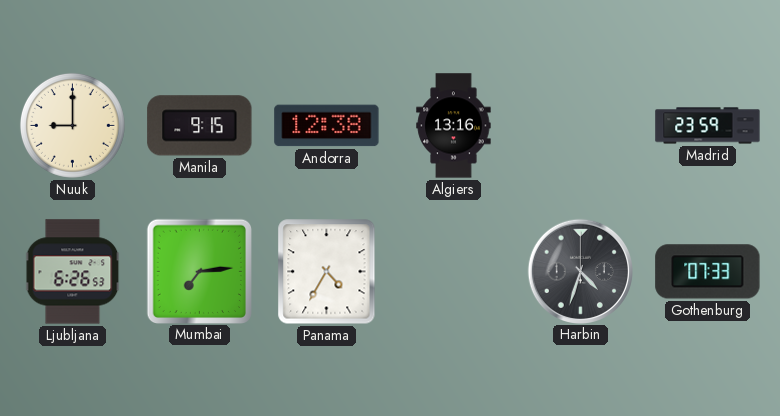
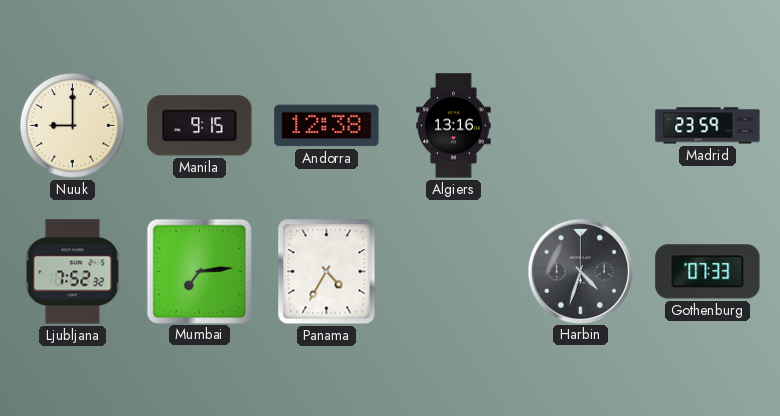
Ljubljana: 6:26 -> 7:52
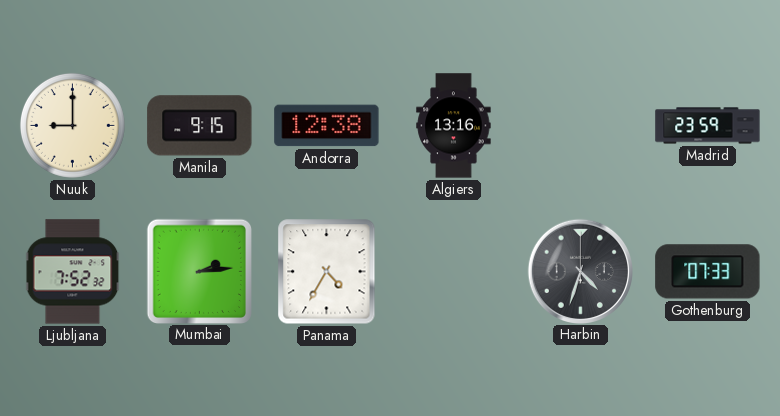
Mumbai: 7:14 -> 2:14
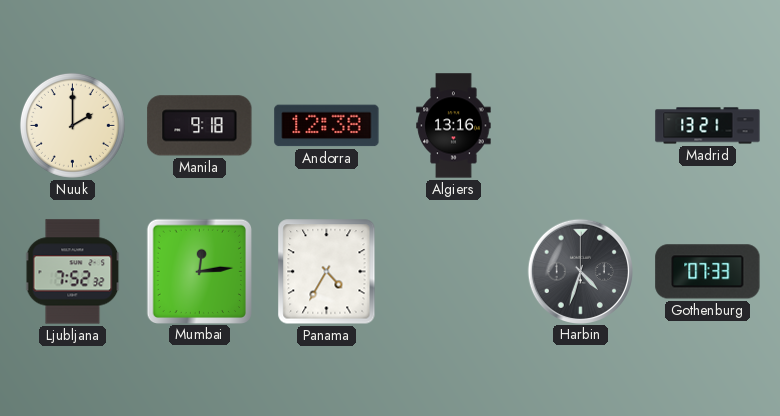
Nuuk: 9:00 -> 2:00
Manila: 9:15 -> 9:18
Madrid: 23:59 -> 13:21
Mumbai: 2:14 -> 12:14
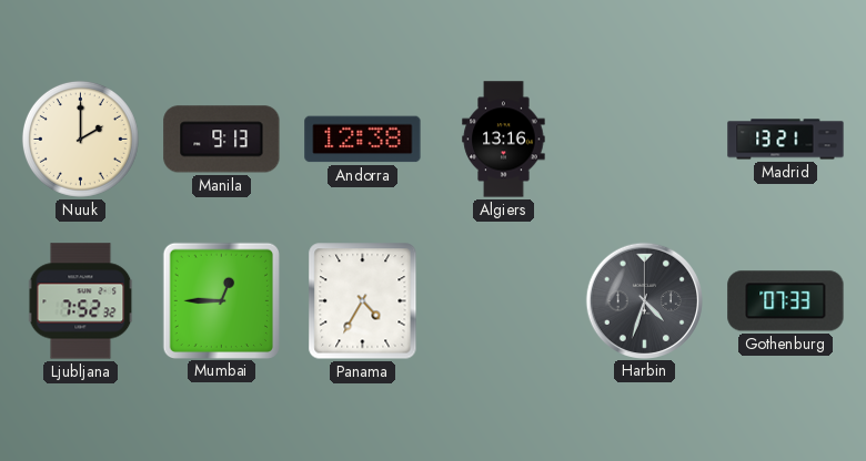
Manila: 9:18 -> 9:13
Mumbai: 12:14 -> 12:45
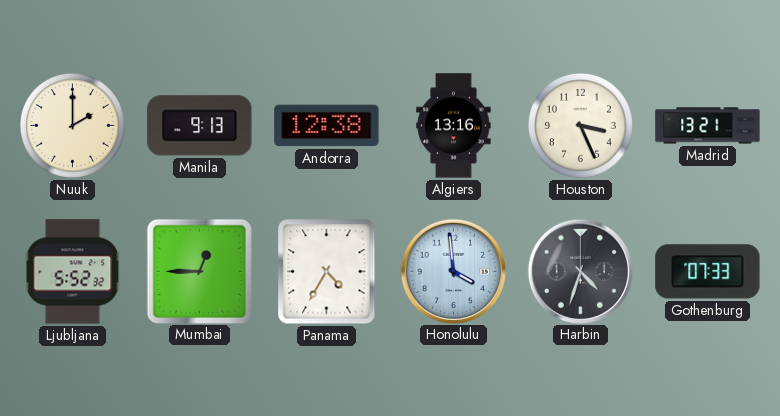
Houston: none -> 3:26
Ljubljana: 7:52 -> 5:52
Honolulu: none -> 3:59
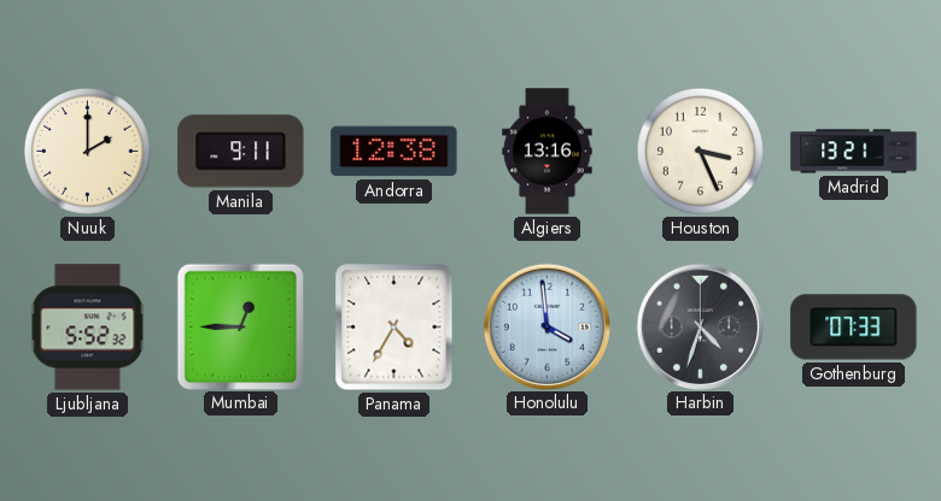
Manila: 9:13 -> 9:11
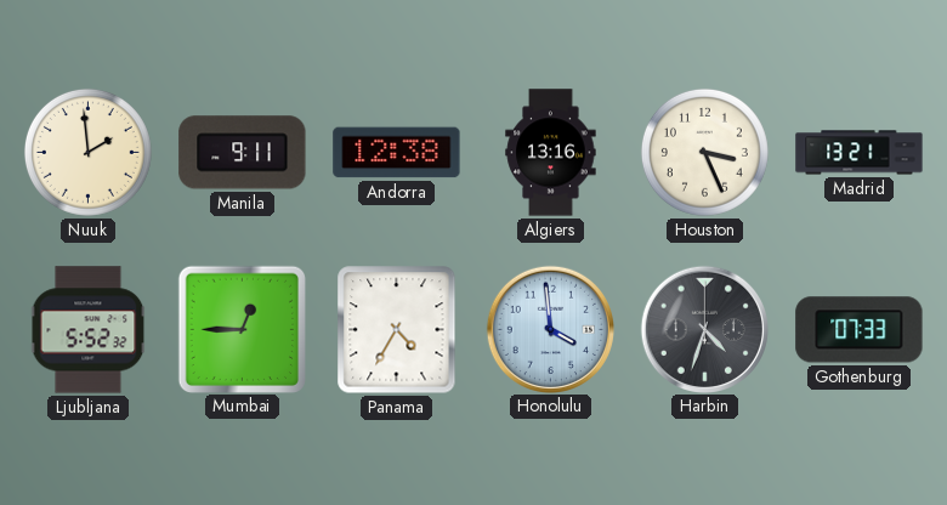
Nuuk: 2:00 -> 1:59
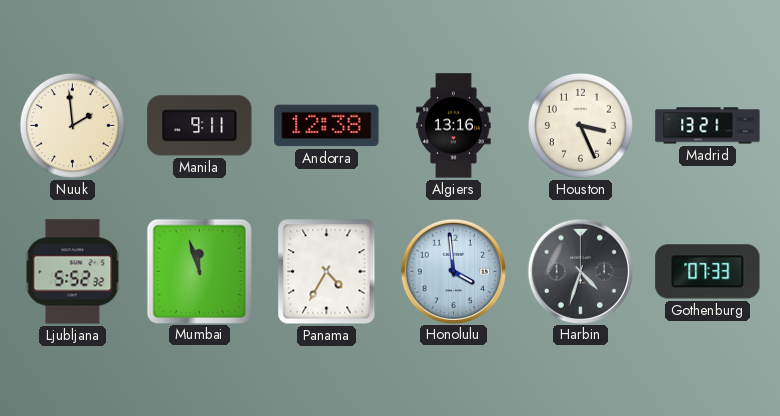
Mumbai: 12:45 -> 11:57
